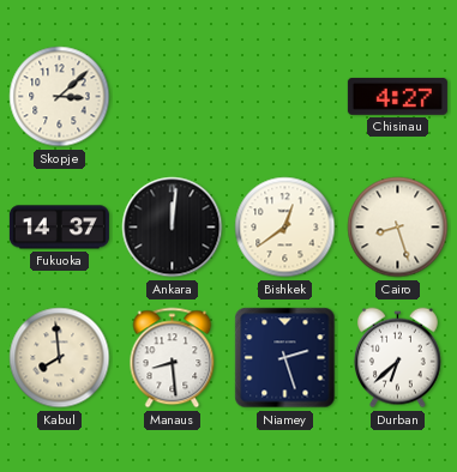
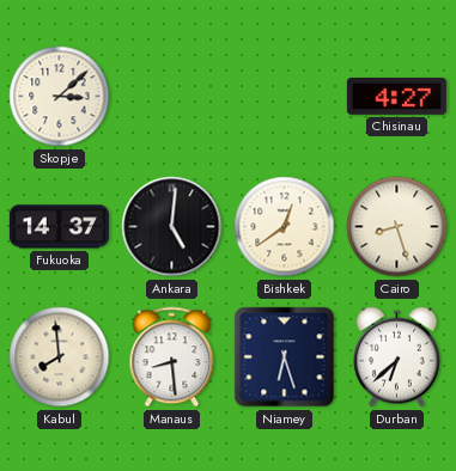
Ankara: 12:01 -> 5:01
Niamey: 2:27 -> 6:27
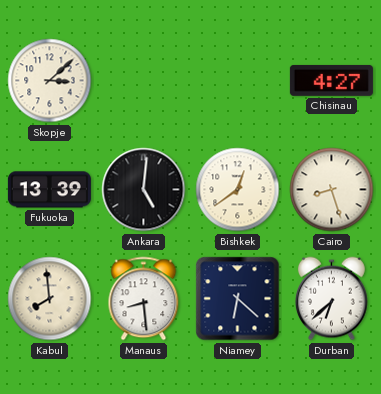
Fukuoka: 14:37 -> 13:39
Niamey: 6:27 -> 6:22
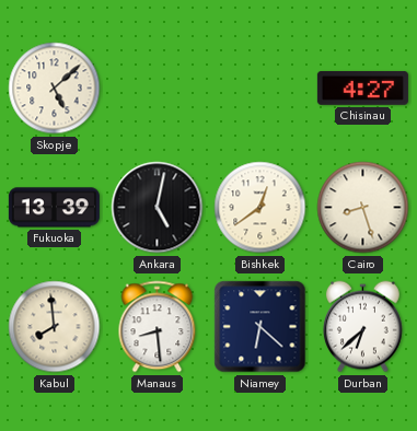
Skopje: 3:08 -> 5:08
Ankara: 5:01 -> 5:02
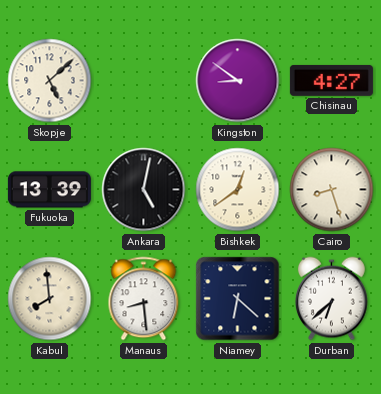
Kingston: none -> 8:51
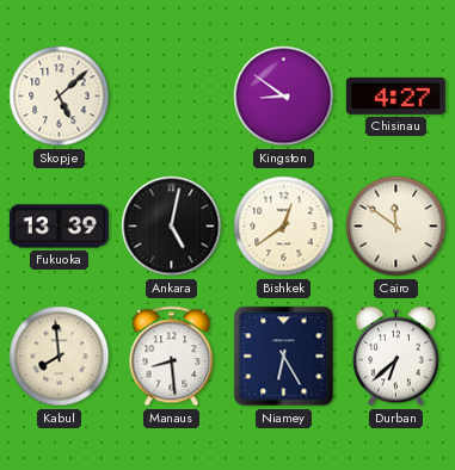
Cairo: 8:27 -> 11:51
Niamey: 6:22 -> 6:25
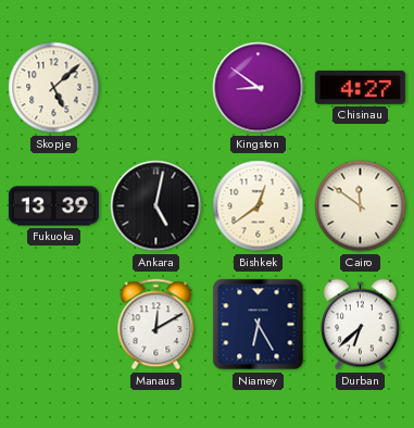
Kabul: 7:59 -> none
Manaus: 8:29 -> 12:10
